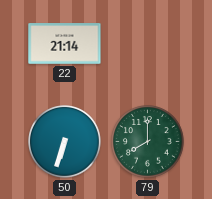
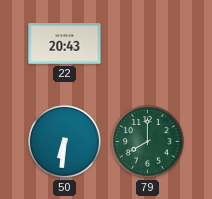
22: 21:14 -> 20:43
50: 6:33 -> 6:31
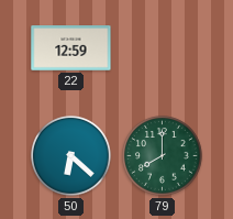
22: 20:43 -> 12:59
50: 6:31 -> 6:22
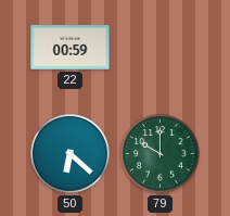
22: 12:59 -> 00:59
79: 8:00 -> 10:00
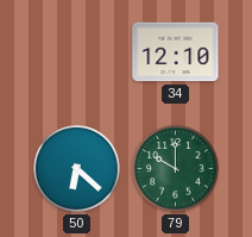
22: 00:59 -> none
34: none -> 12:10
